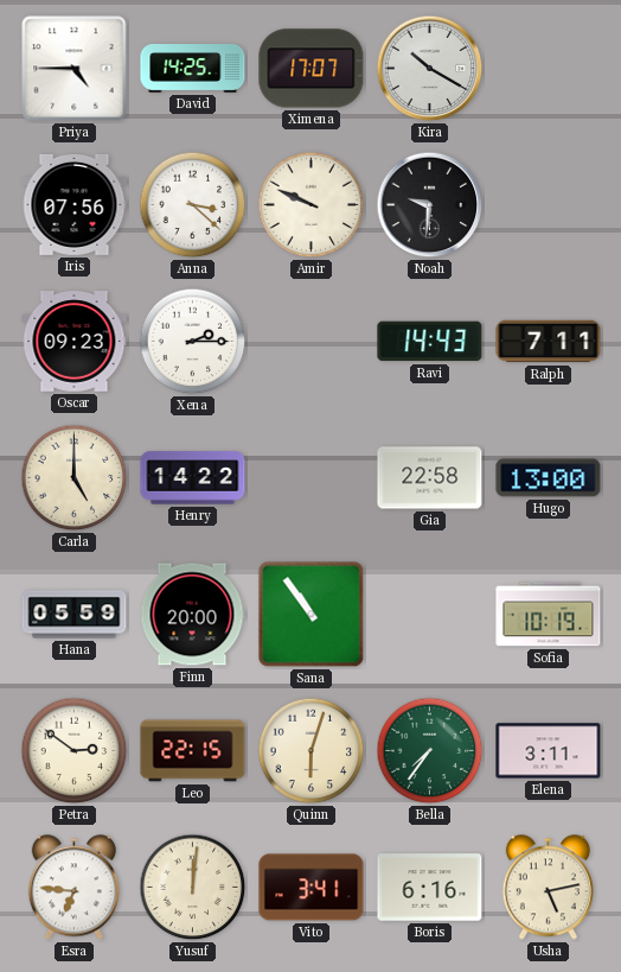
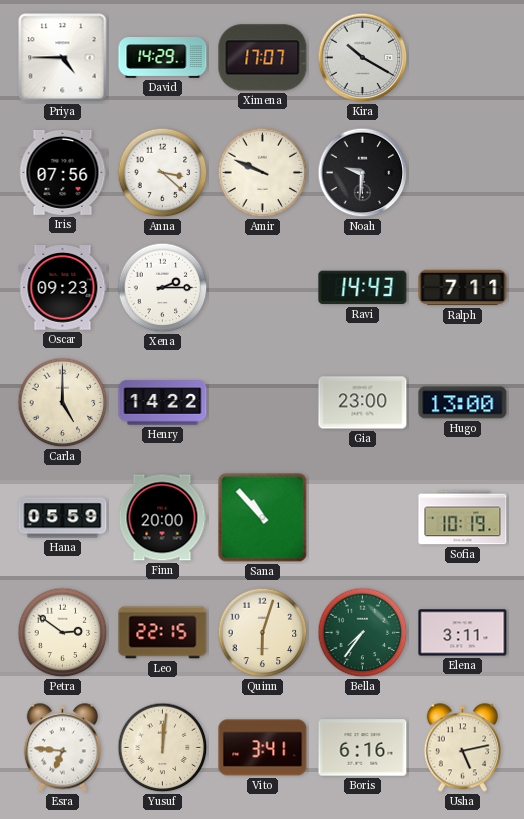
David: 14:25 -> 14:29
Gia: 22:58 -> 23:00
Sana: 10:54 -> 10:53
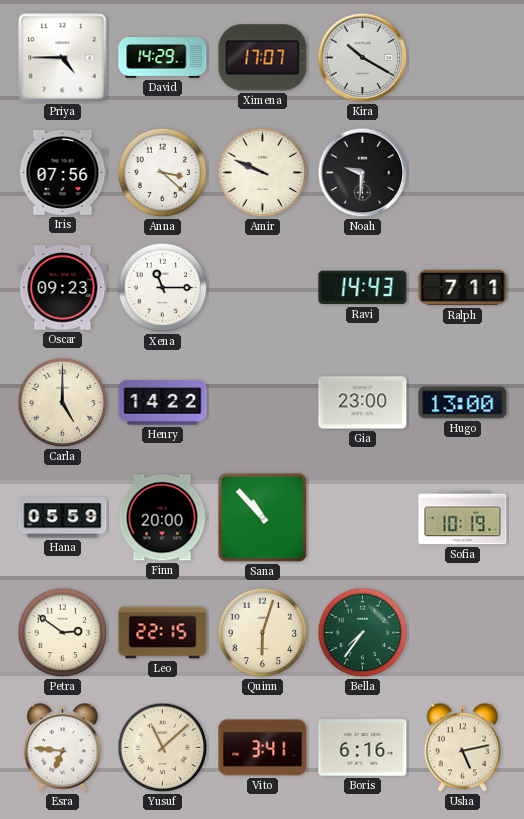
Xena: 2:15 -> 11:15
Elena: 3:11 -> none
Yusuf: 12:01 -> 11:08
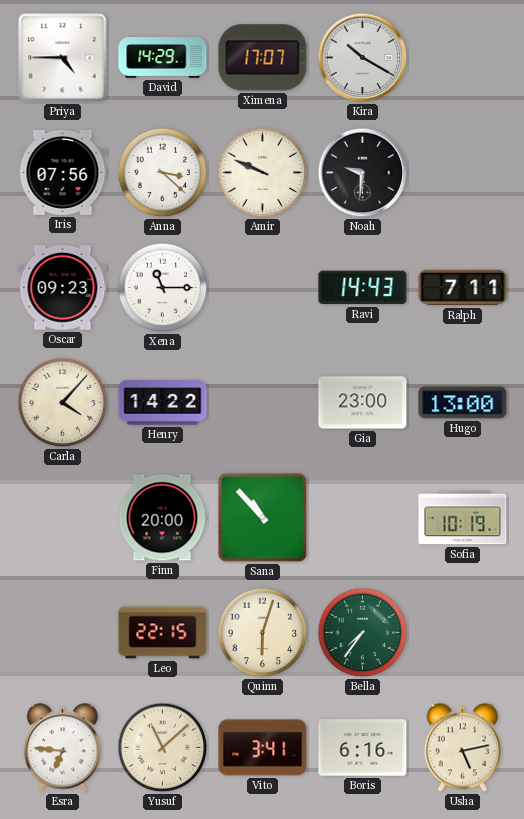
Carla: 5:00 -> 4:07
Hana: 05:59 -> none
Petra: 2:51 -> none
